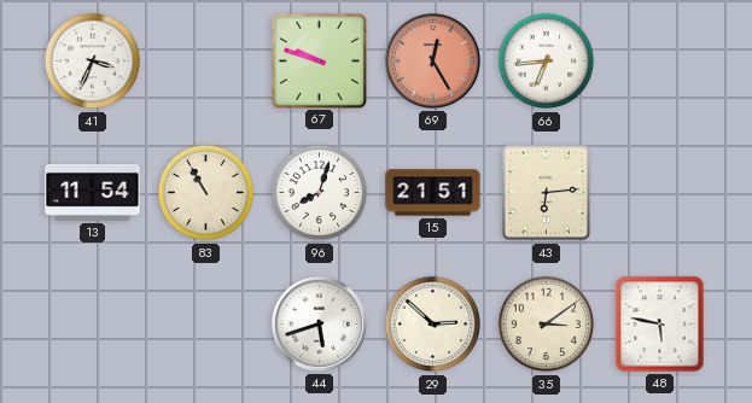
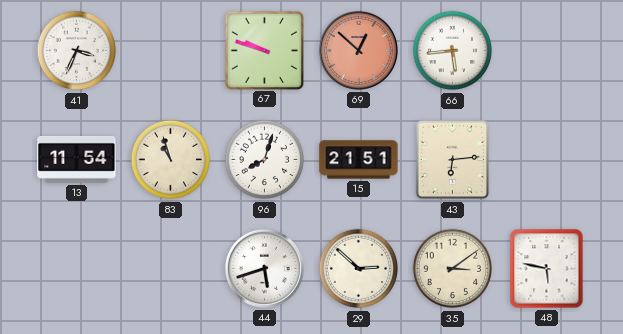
69: 12:25 -> 12:52
66: 6:44 -> 5:44
83: 10:55 -> 10:57
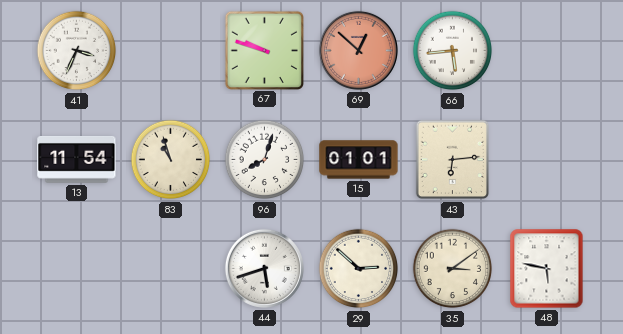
15: 21:51 -> 01:01
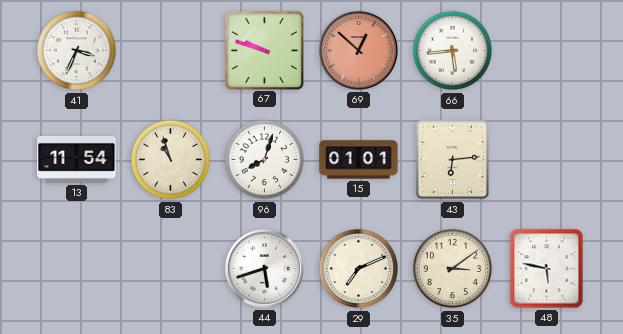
29: 2:52 -> 7:11
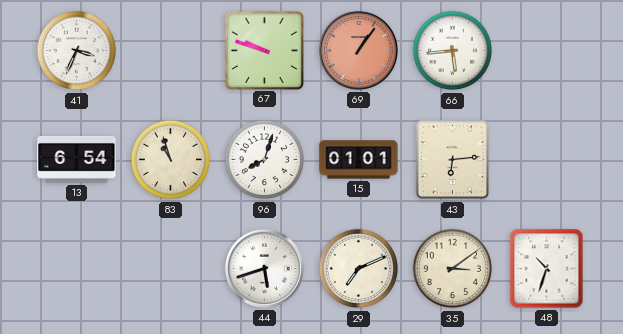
69: 12:52 -> 1:06
13: 11:54 -> 6:54
48: 5:47 -> 10:33
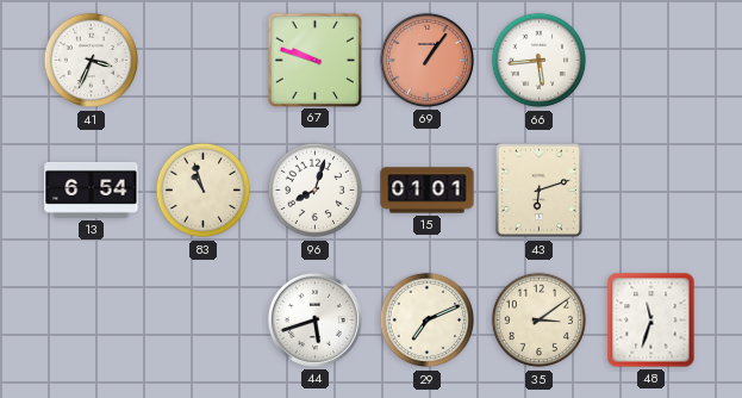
43: 6:14 -> 6:12
48: 10:33 -> 11:33
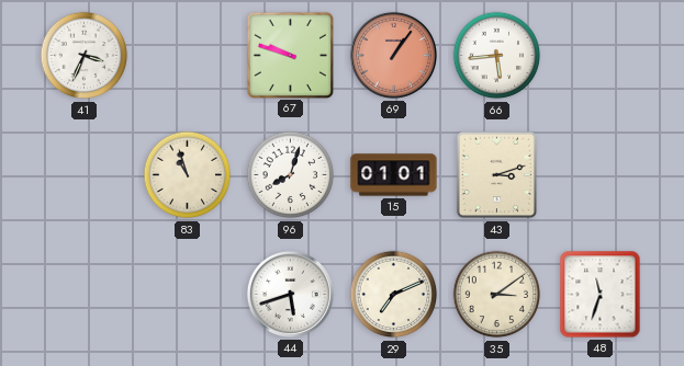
13: 6:54 -> none
43: 6:12 -> 3:12
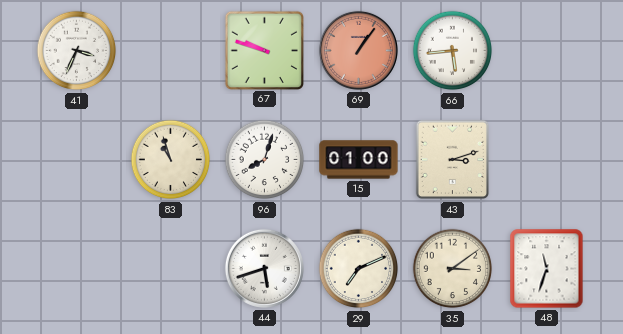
15: 01:01 -> 01:00
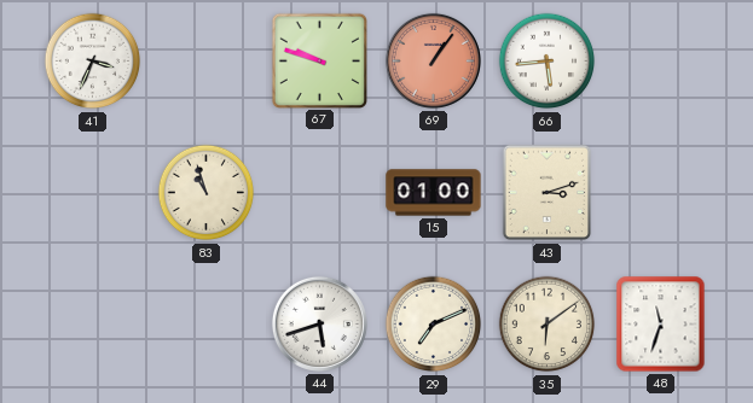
96: 8:03 -> none
35: 3:09 -> 6:09
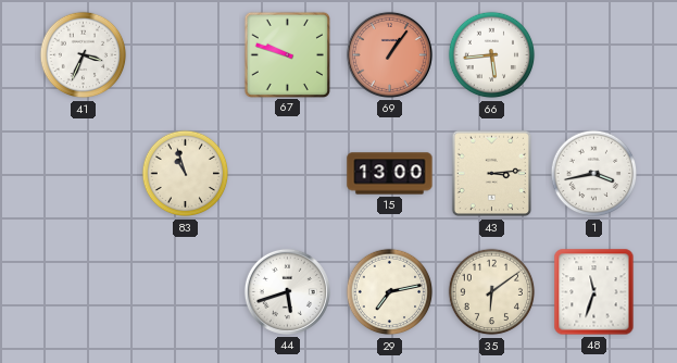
15: 01:00 -> 13:00
43: 3:12 -> 3:14
1: none -> 3:43
29: 7:11 -> 7:13
